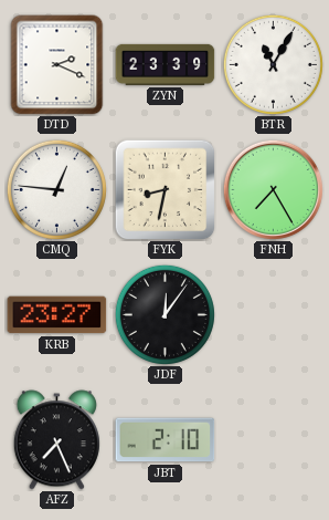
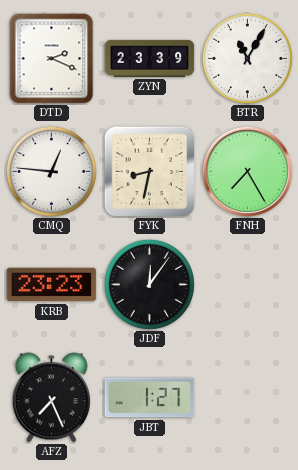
KRB: 23:27 -> 23:23
JBT: 2:10 -> 1:27
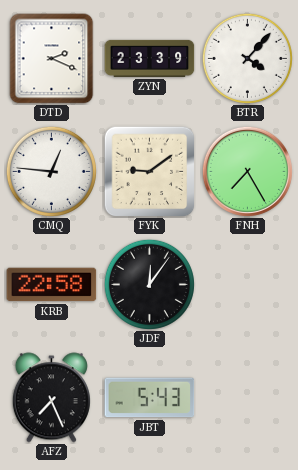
BTR: 11:05 -> 4:07
FYK: 8:32 -> 9:09
KRB: 23:23 -> 22:58
JBT: 1:27 -> 5:43
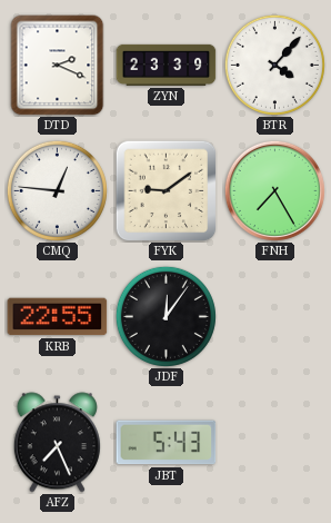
KRB: 22:58 -> 22:55
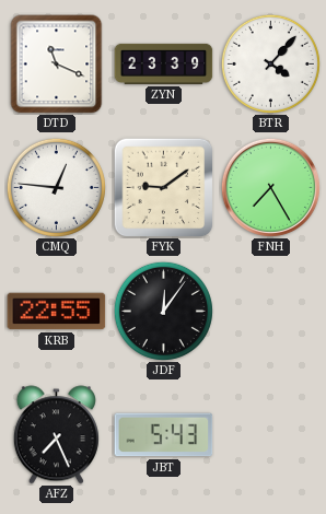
DTD: 2:19 -> 11:19
